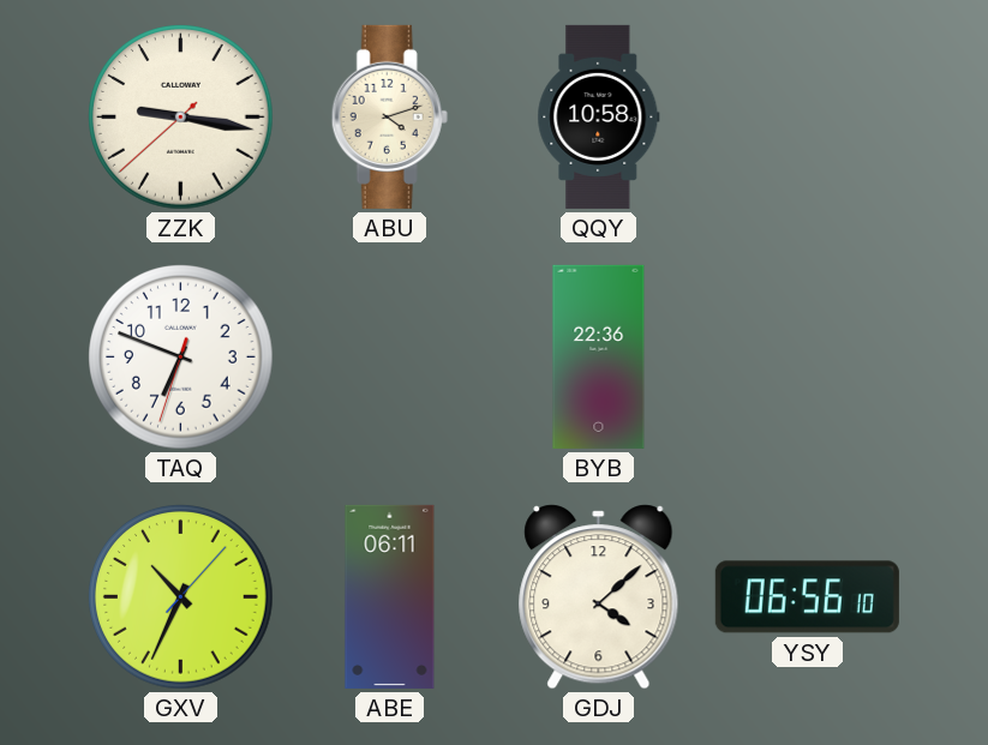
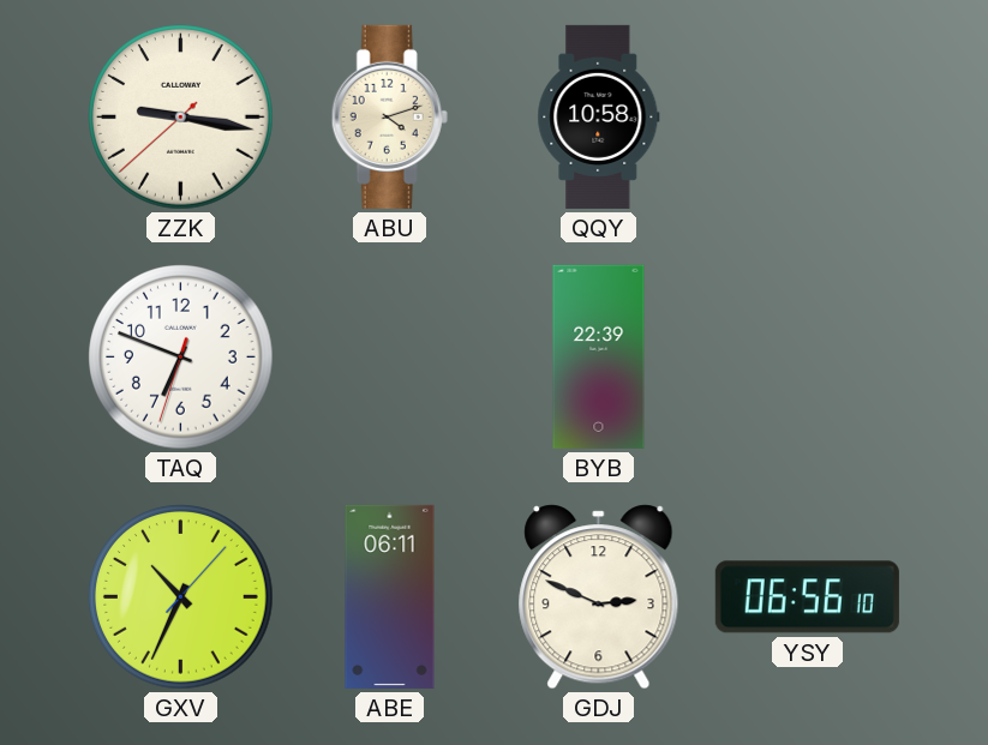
BYB: 22:36 -> 22:39
GDJ: 4:08 -> 2:49
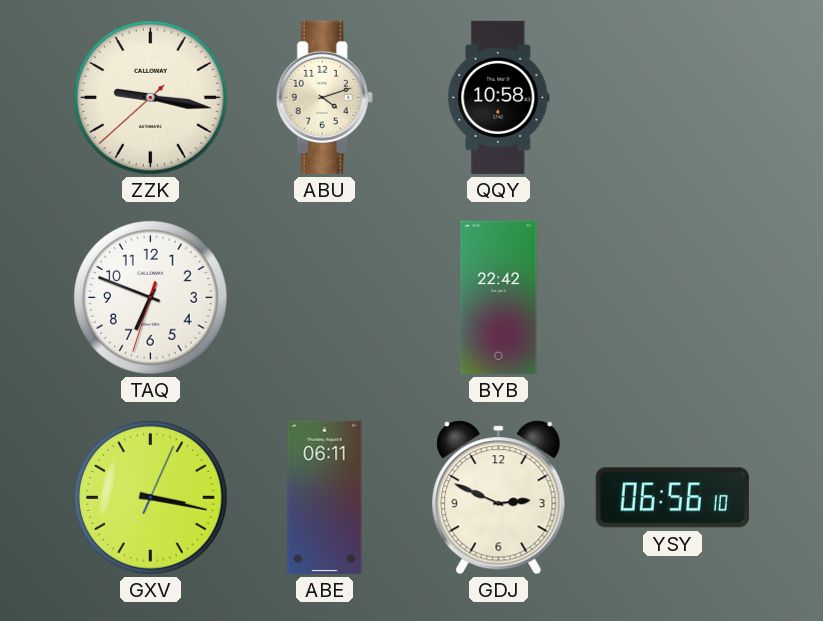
BYB: 22:39 -> 22:42
GXV: 10:34 -> 3:17
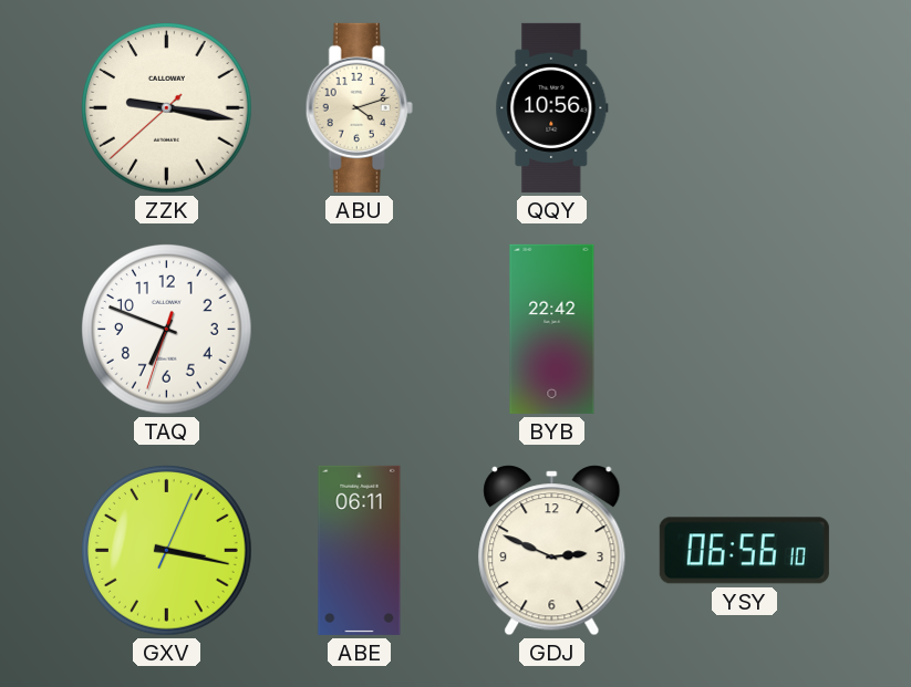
QQY: 10:58 -> 10:56
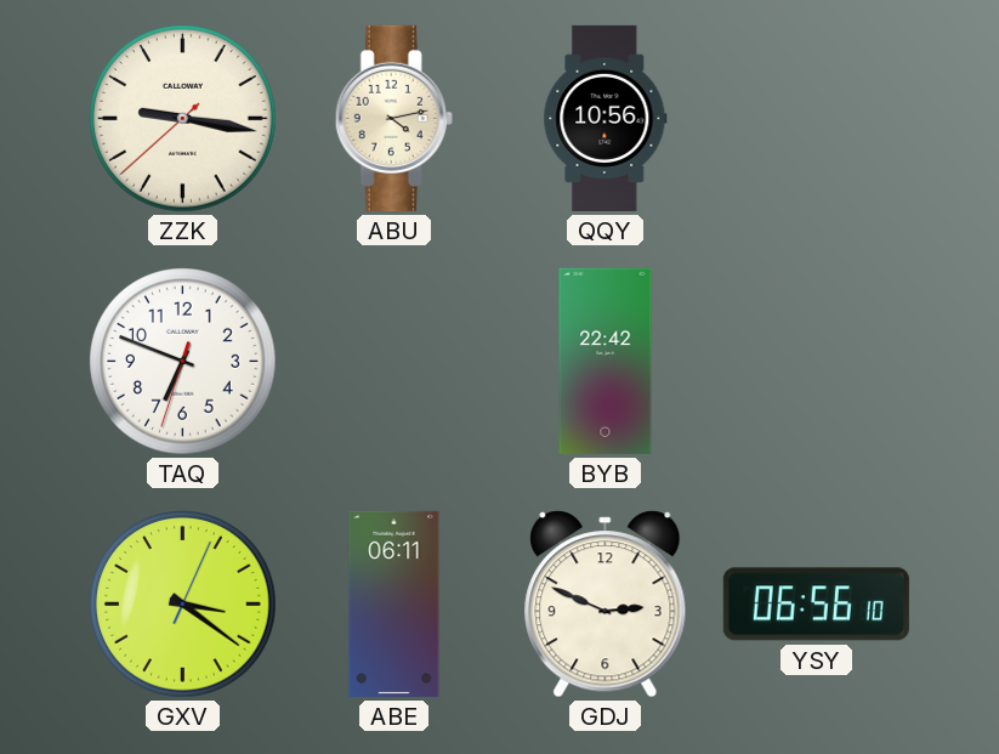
ABU: 4:12 -> 4:13
GXV: 3:17 -> 3:21
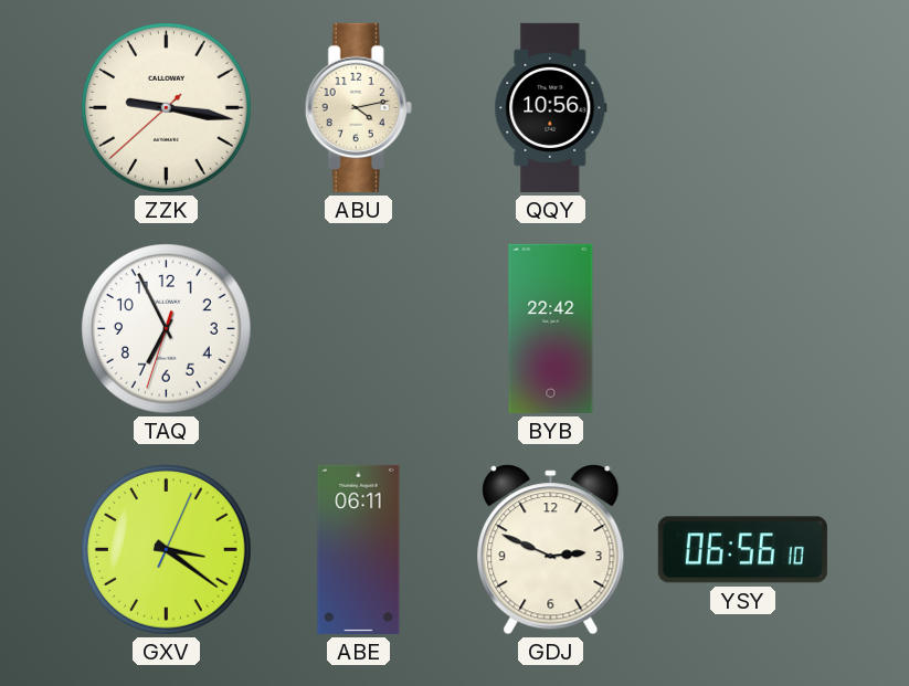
TAQ: 6:48 -> 6:55
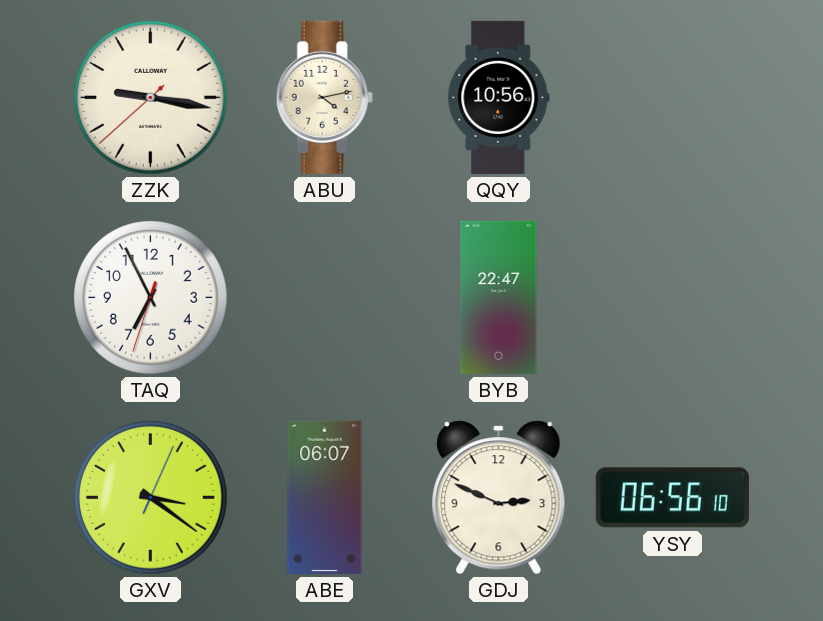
BYB: 22:42 -> 22:47
ABE: 06:11 -> 06:07
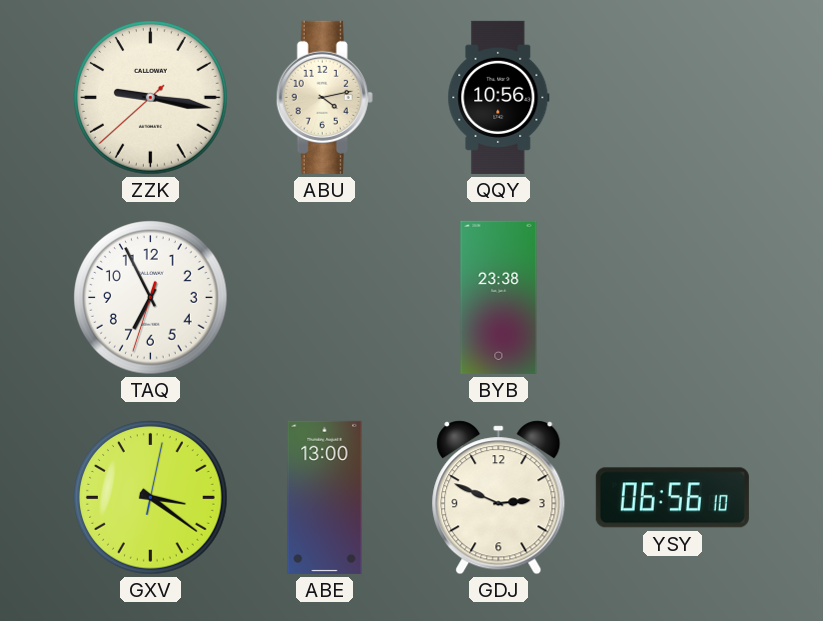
BYB: 22:47 -> 23:38
GXV: 3:21:04 -> 3:21:02
ABE: 06:07 -> 13:00
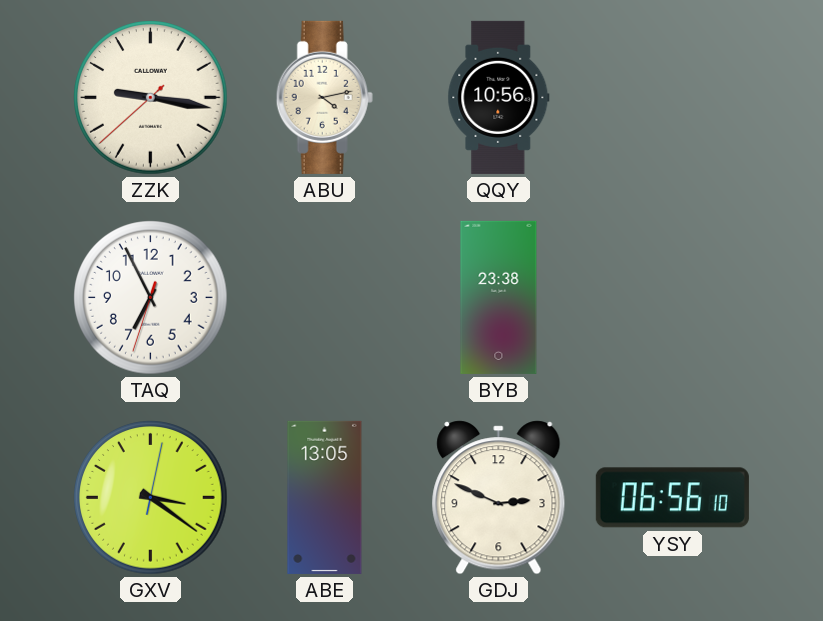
ABE: 13:00 -> 13:05
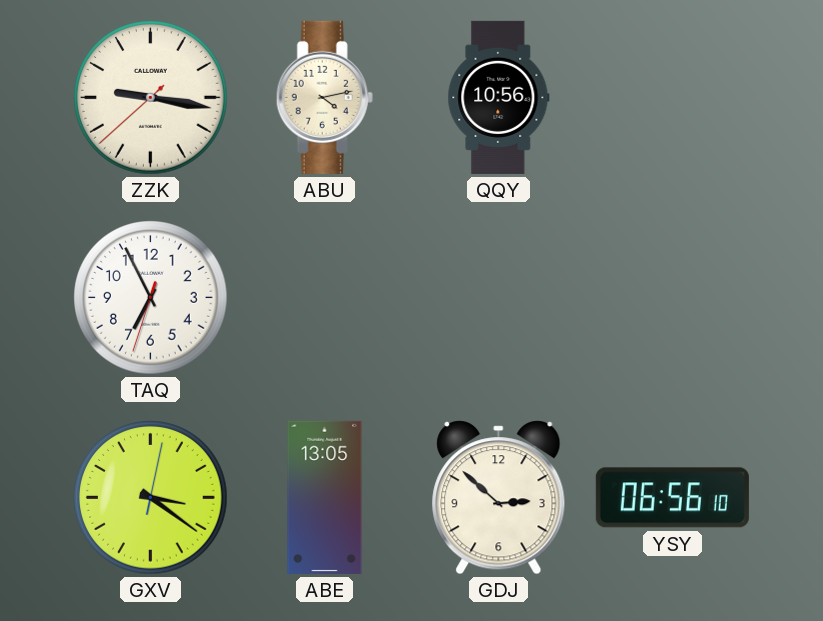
BYB: 23:38 -> none
GDJ: 2:49 -> 2:52
